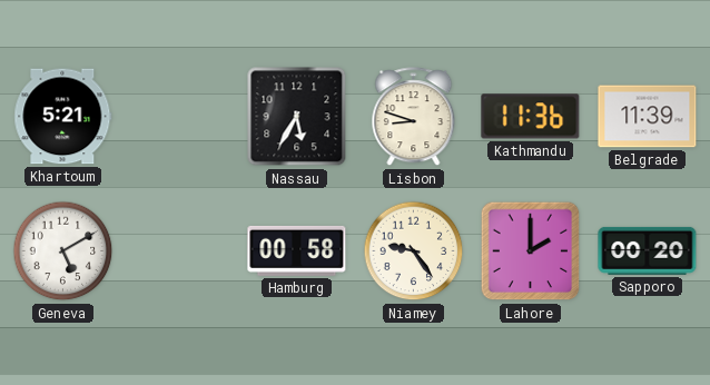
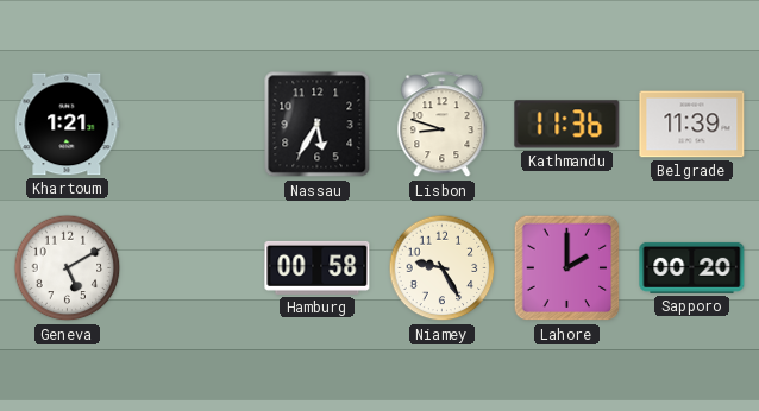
Khartoum: 5:21 -> 1:21
Niamey: 9:24 -> 9:25
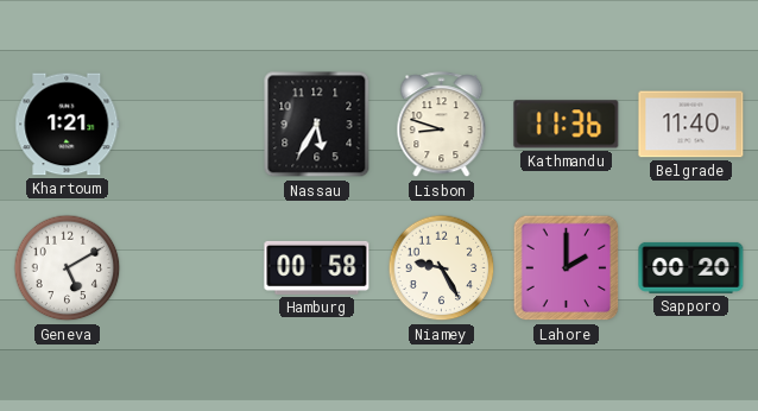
Belgrade: 11:39 -> 11:40
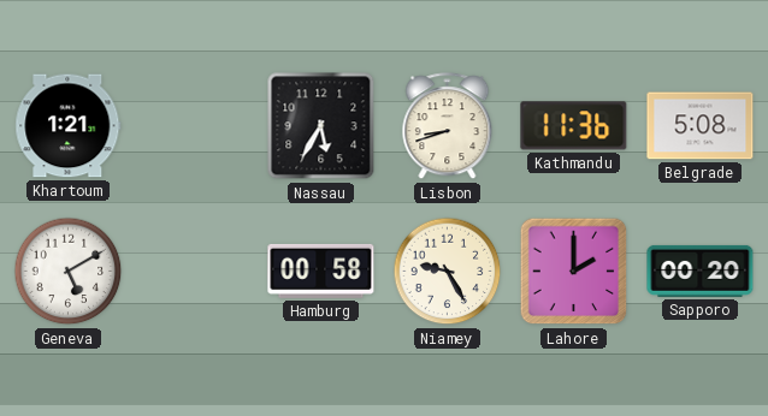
Lisbon: 8:48 -> 8:42
Belgrade: 11:40 -> 5:08
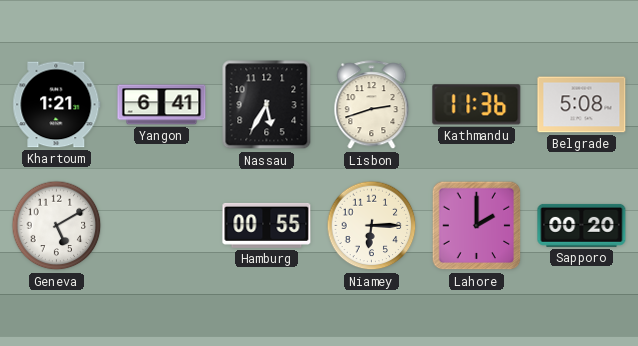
Yangon: none -> 6:41
Lisbon: 8:42 -> 2:42
Hamburg: 00:58 -> 00:55
Niamey: 9:25 -> 6:15
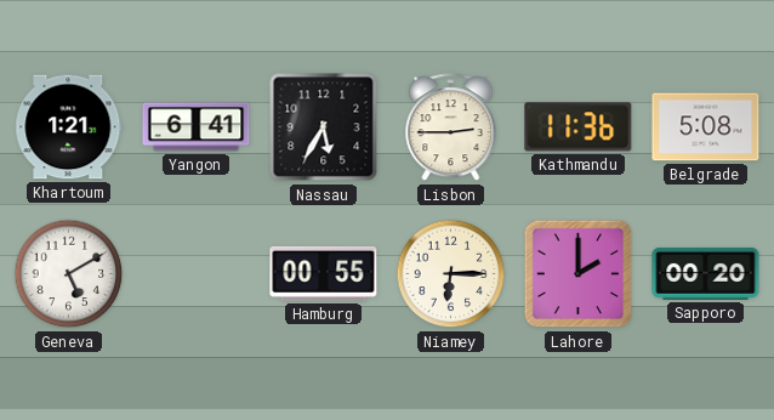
Lisbon: 2:42 -> 2:45
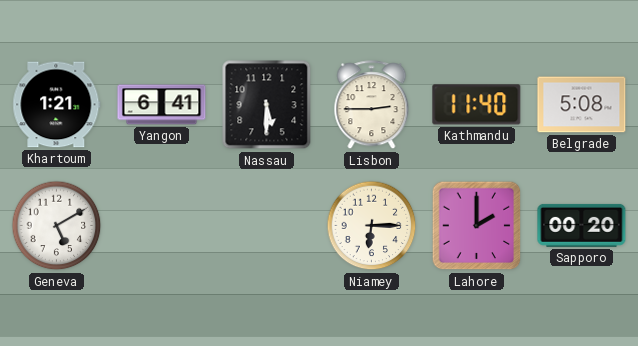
Nassau: 5:35 -> 5:30
Kathmandu: 11:36 -> 11:40
Hamburg: 00:55 -> none
